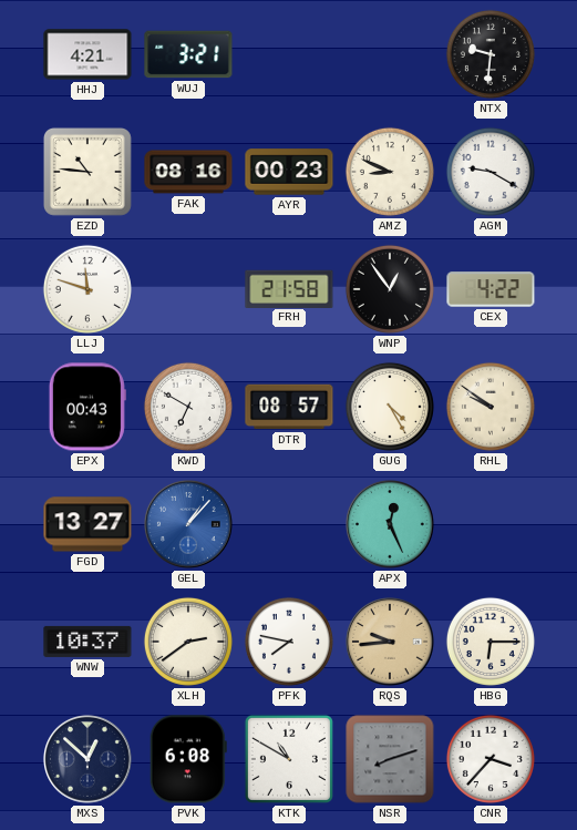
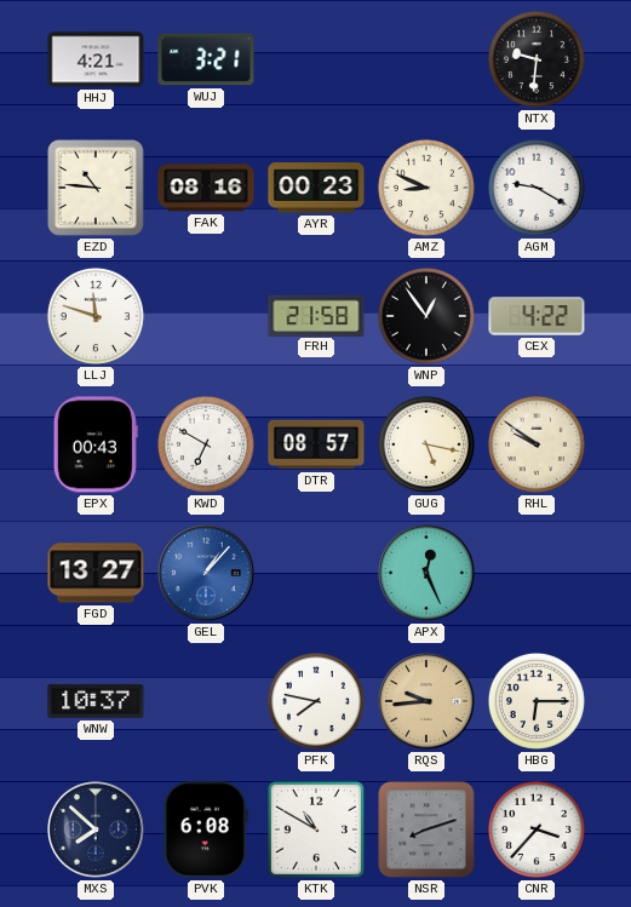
GUG: 4:25 -> 5:17
XLH: 2:39 -> none
MXS: 12:52 -> 7:52
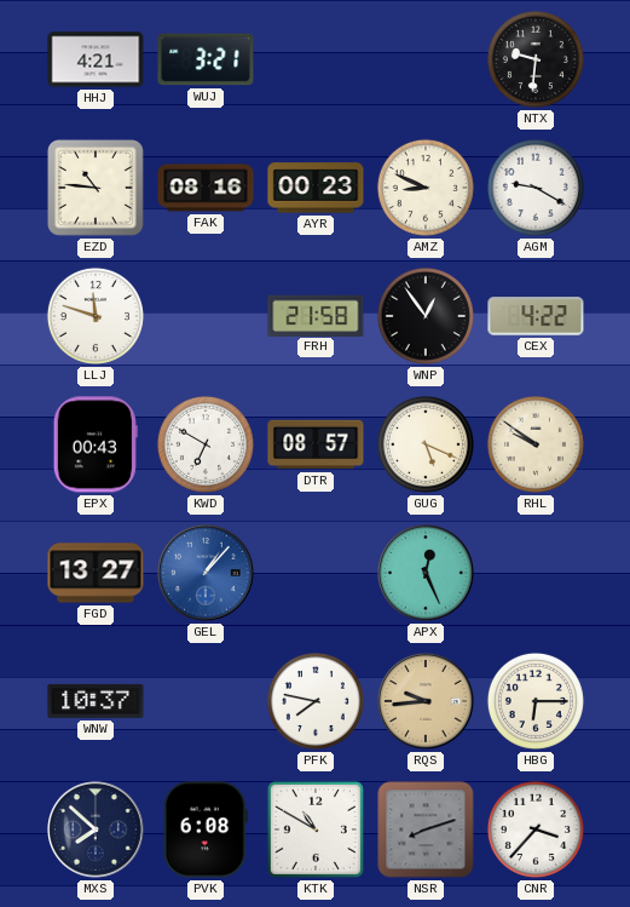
GUG: 5:17 -> 5:19
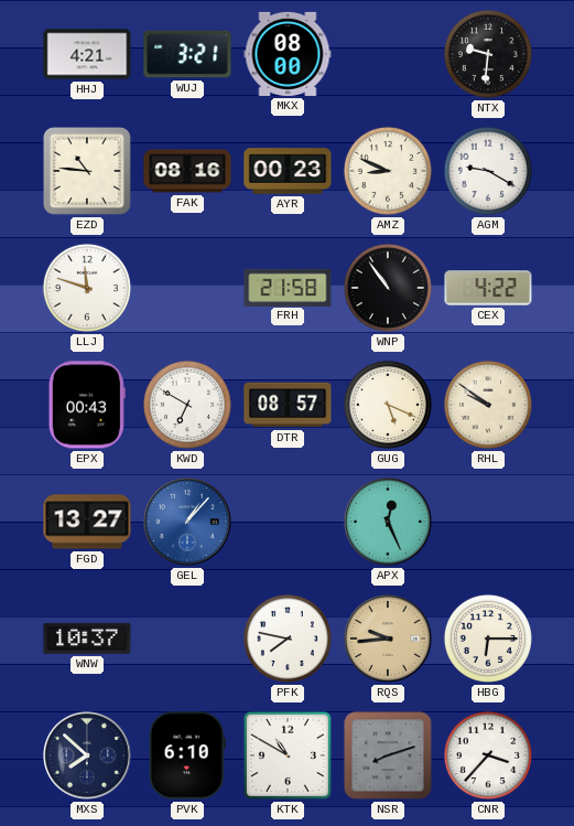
MKX: none -> 08:00
WNP: 12:54 -> 10:54
PVK: 6:08 -> 6:10
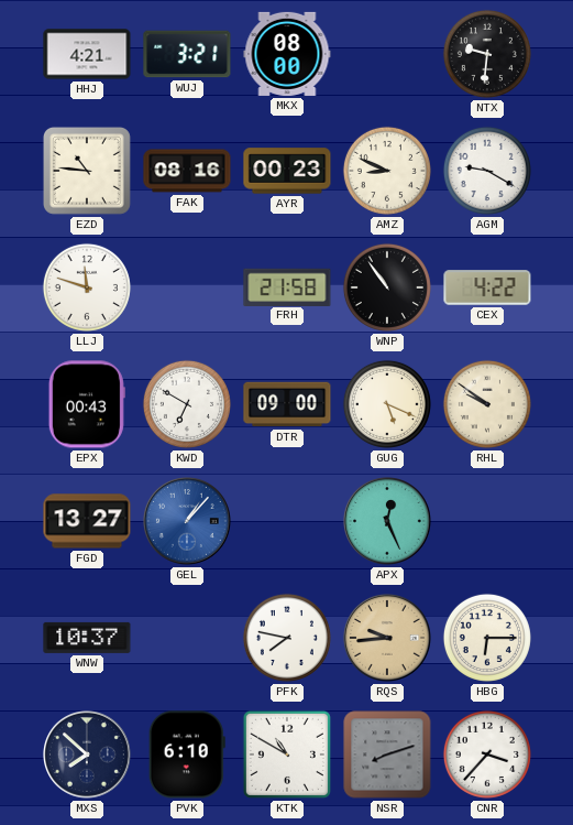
DTR: 08:57 -> 09:00
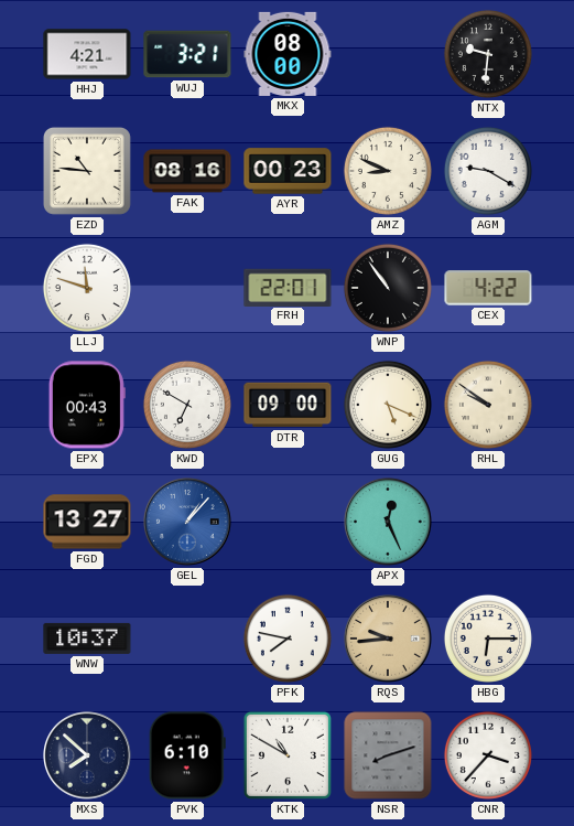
FRH: 21:58 -> 22:01
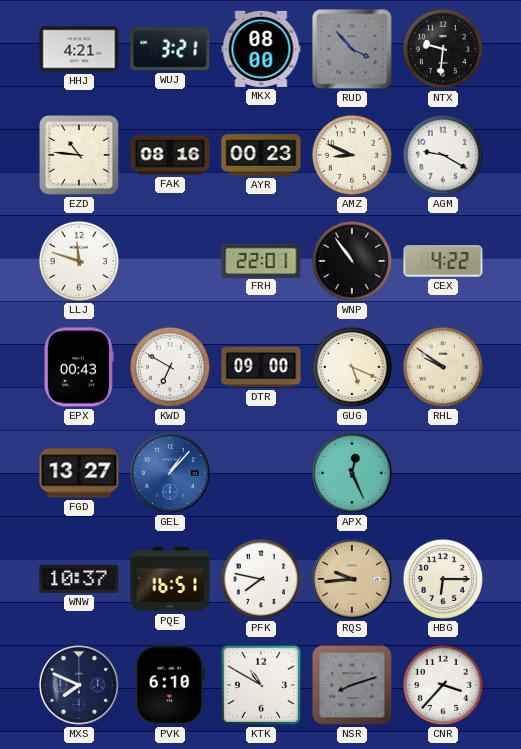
RUD: none -> 3:53
PQE: none -> 16:51
MXS: 7:52 -> 7:49
